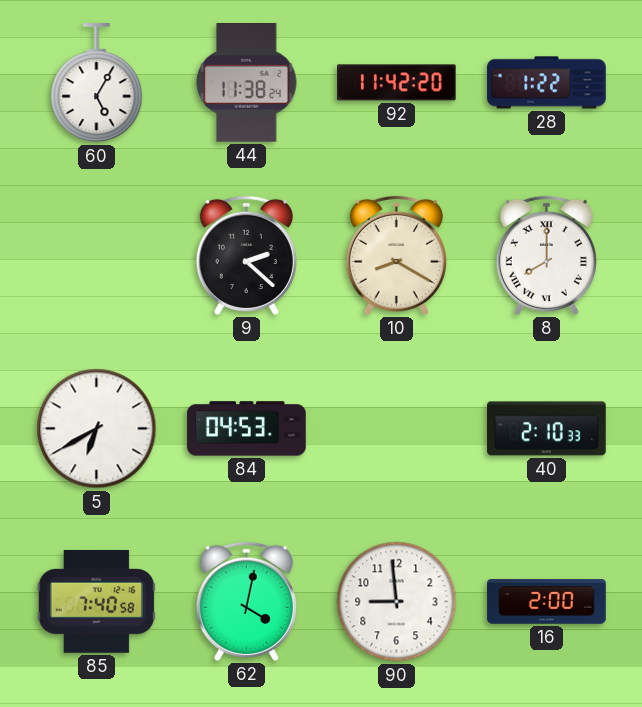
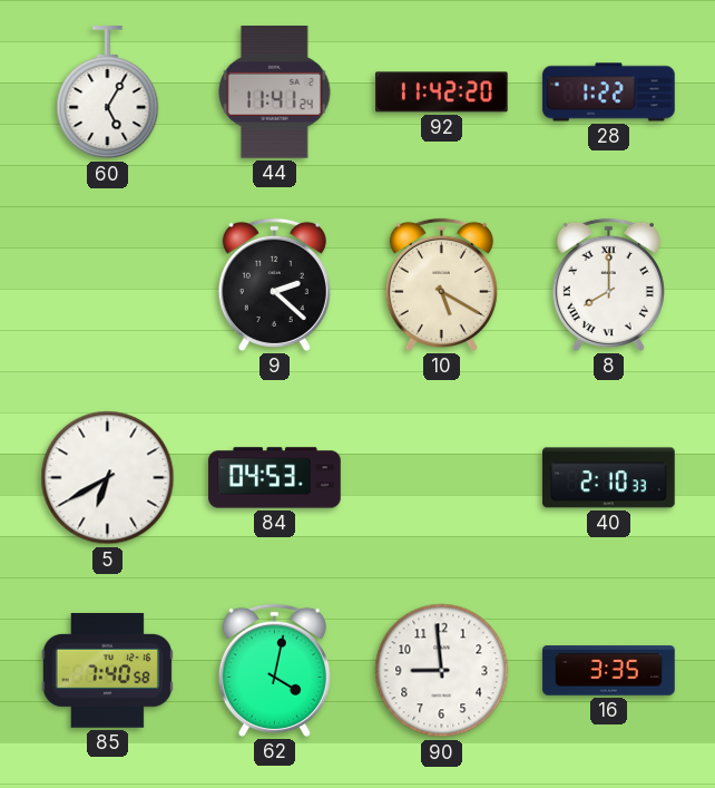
44: 11:38 -> 11:41
10: 8:20 -> 5:20
16: 2:00 -> 3:35
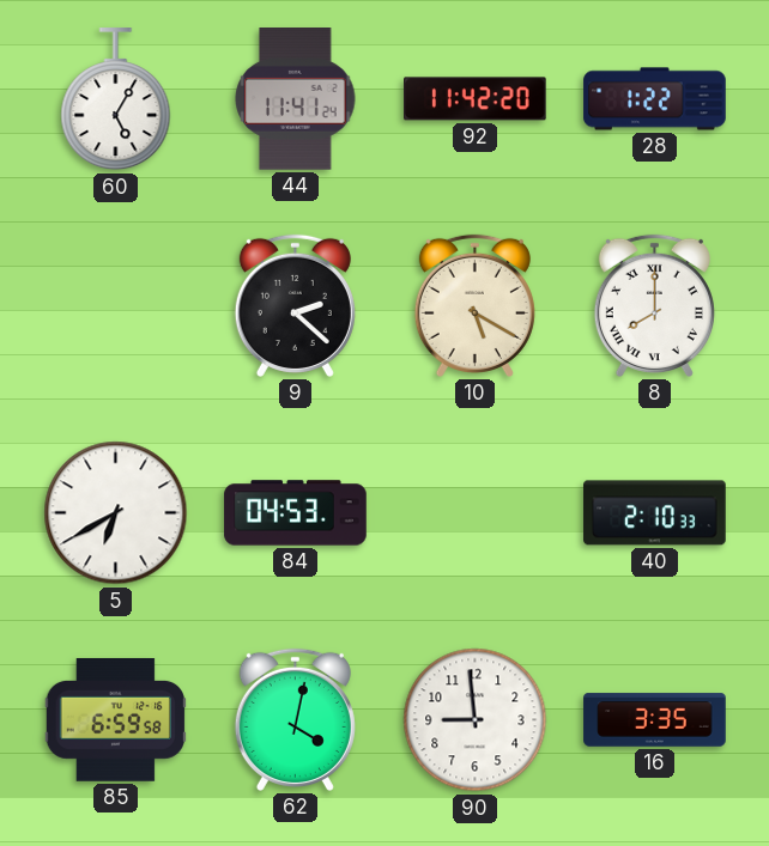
85: 7:40 -> 6:59
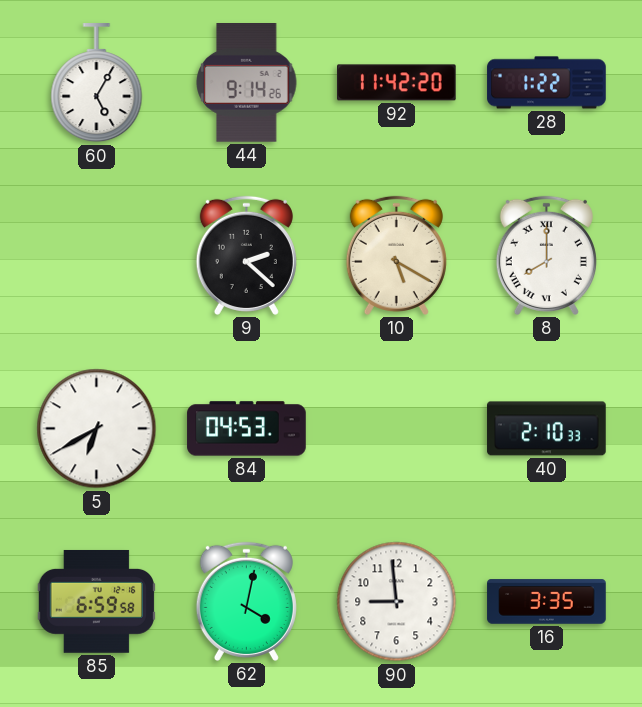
44: 11:41 -> 9:14
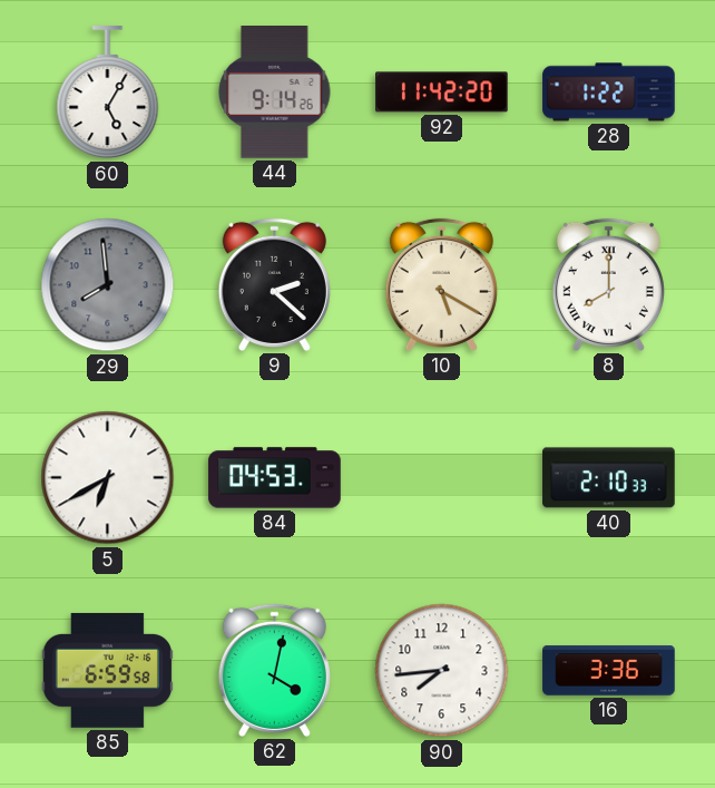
29: none -> 7:59
90: 8:59 -> 7:44
16: 3:35 -> 3:36
